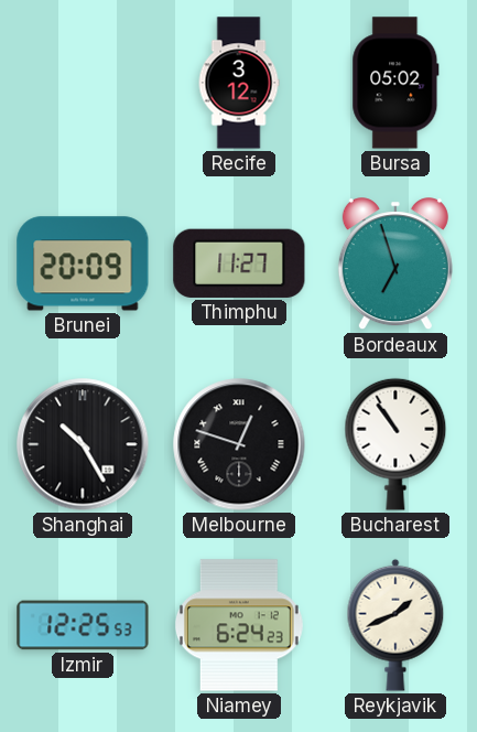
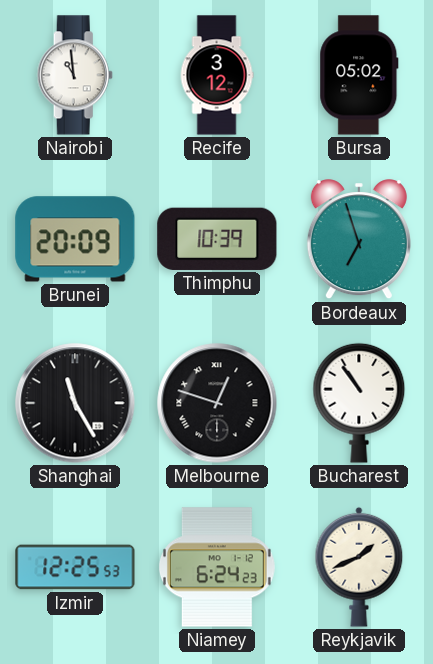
Nairobi: none -> 10:59
Thimphu: 11:27 -> 10:39
Shanghai: 10:25 -> 11:25
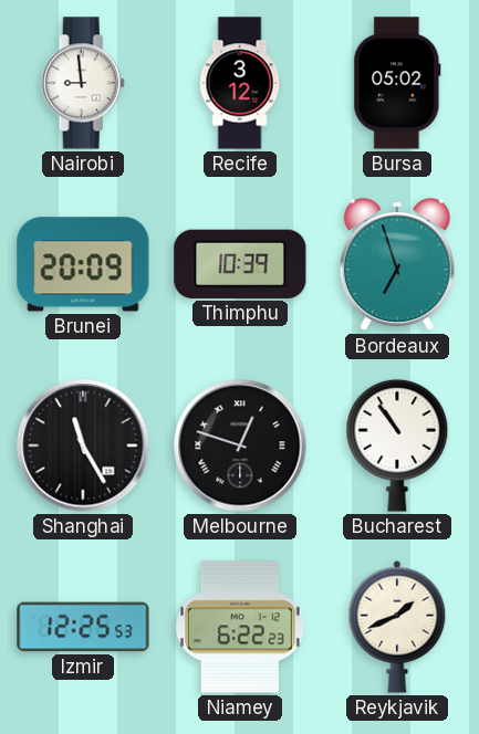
Nairobi: 10:59 -> 8:59
Niamey: 6:24 -> 6:22
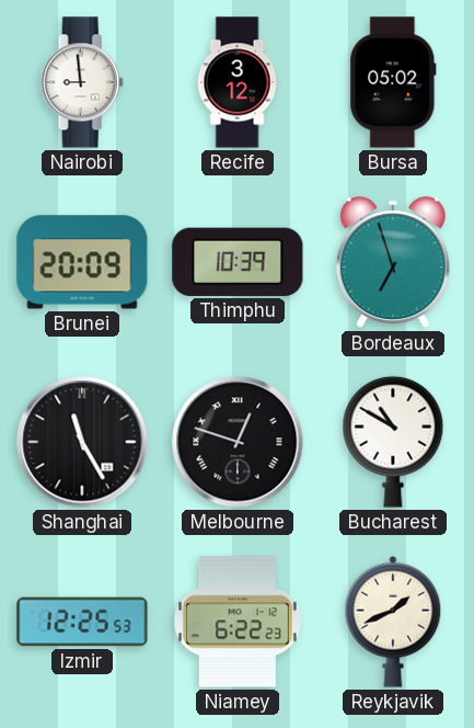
Bucharest: 10:54 -> 10:50
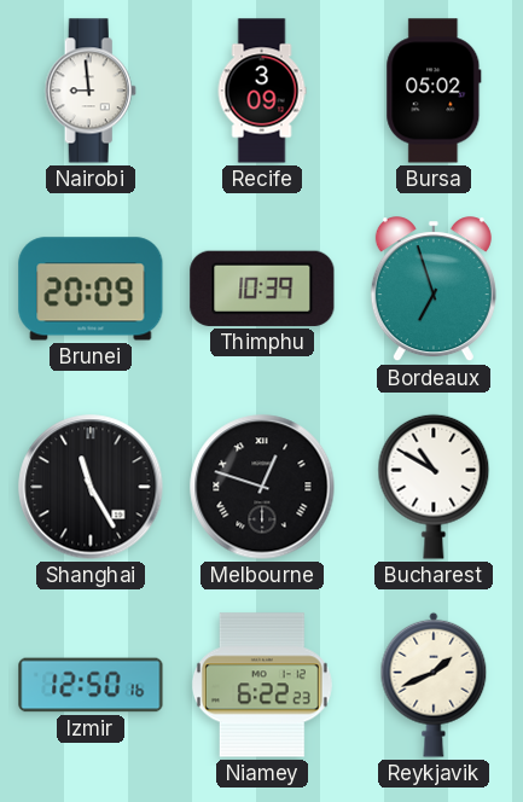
Recife: 3:12 -> 3:09
Izmir: 12:25 -> 12:50
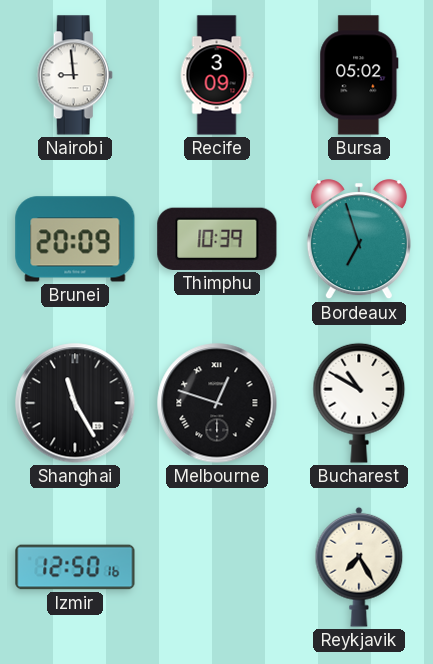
Niamey: 6:22 -> none
Reykjavik: 1:41 -> 7:25
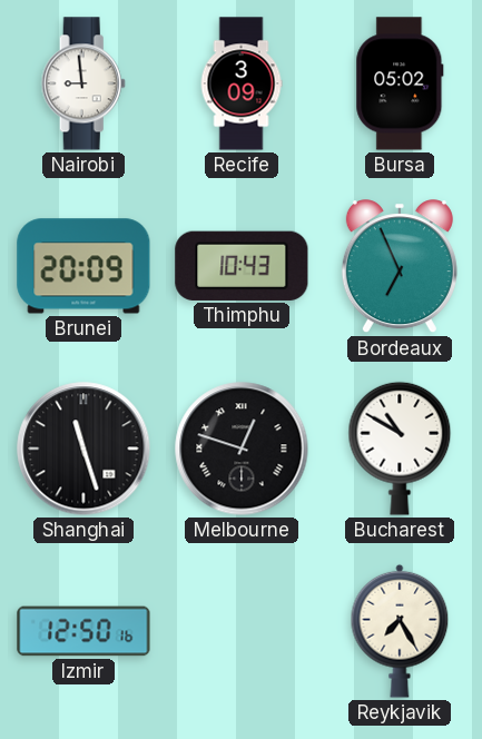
Thimphu: 10:39 -> 10:43
Bordeaux: 6:57 -> 6:56
Shanghai: 11:25 -> 11:27
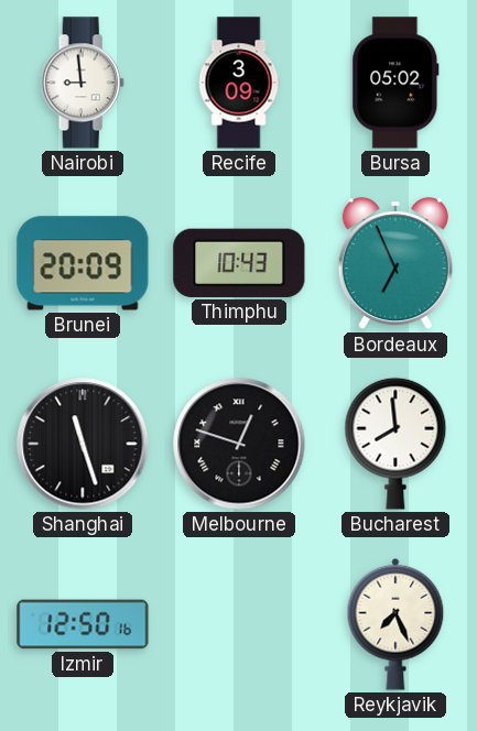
Bucharest: 10:50 -> 7:59
Reykjavik: 7:25 -> 7:26
